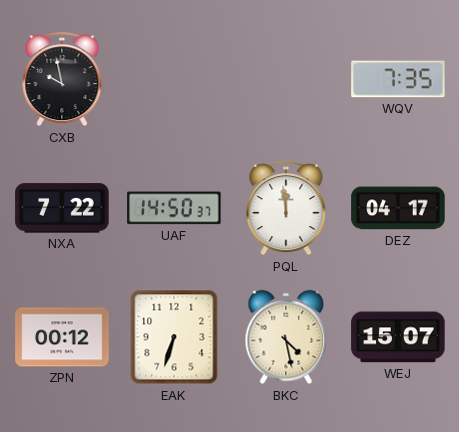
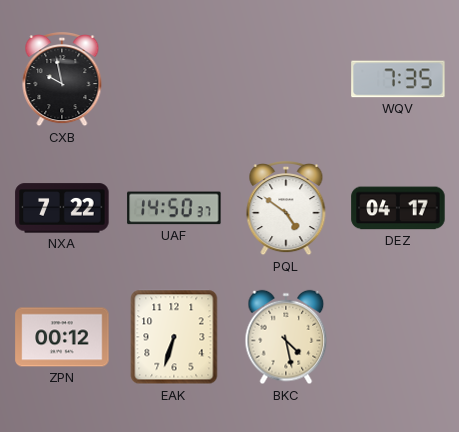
PQL: 11:59 -> 4:51
WEJ: 15:07 -> none
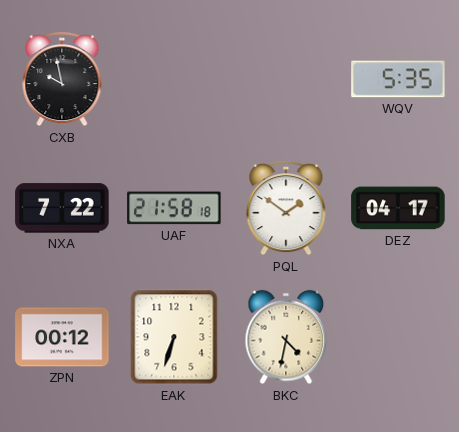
WQV: 7:35 -> 5:35
UAF: 14:50 -> 21:58
PQL: 4:51 -> 1:51
BKC: 4:28 -> 4:32
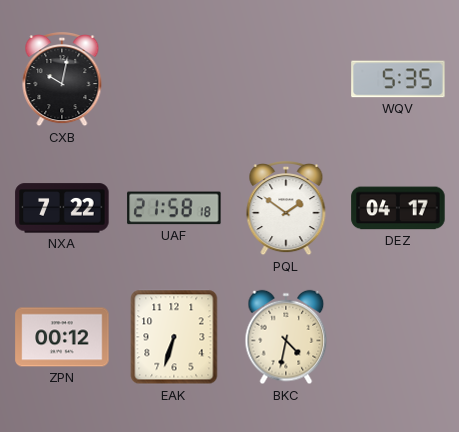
CXB: 9:58 -> 10:02
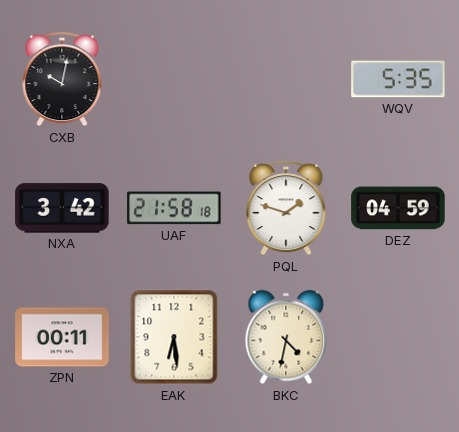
NXA: 7:22 -> 3:42
PQL: 1:51 -> 1:48
DEZ: 04:17 -> 04:59
ZPN: 00:12 -> 00:11
EAK: 6:33 -> 6:29
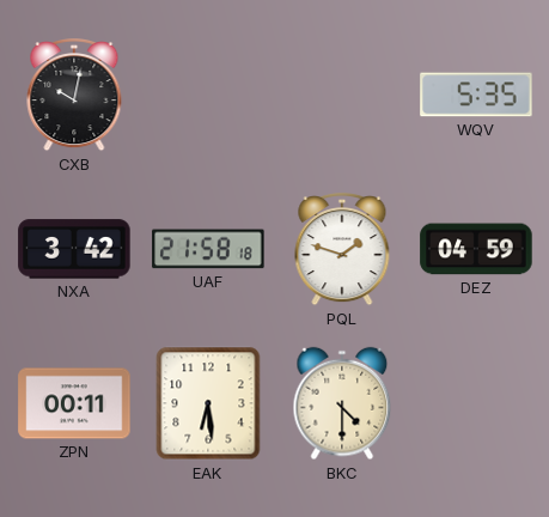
BKC: 4:32 -> 4:30
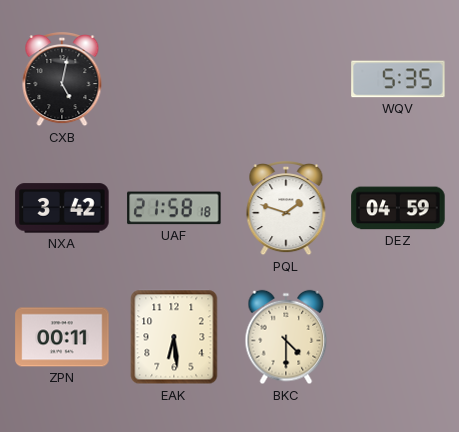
CXB: 10:02 -> 5:02
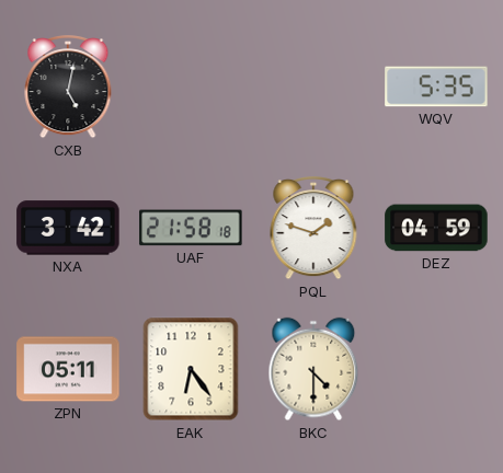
ZPN: 00:11 -> 05:11
EAK: 6:29 -> 6:24
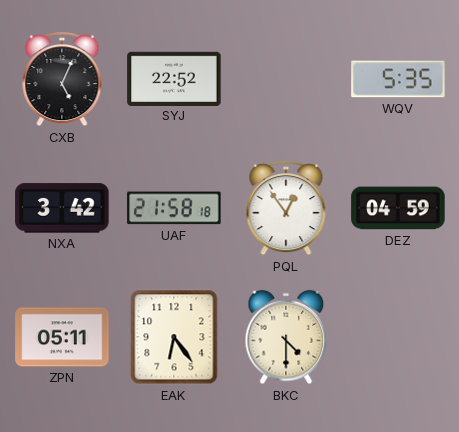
CXB: 5:02 -> 5:04
SYJ: none -> 22:52
PQL: 1:48 -> 12:54
